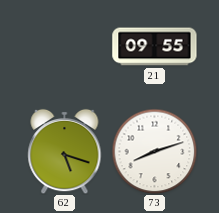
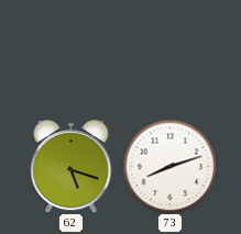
21: 09:55 -> none
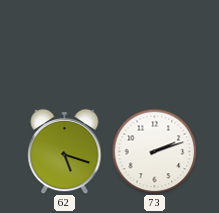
73: 8:12 -> 2:12
